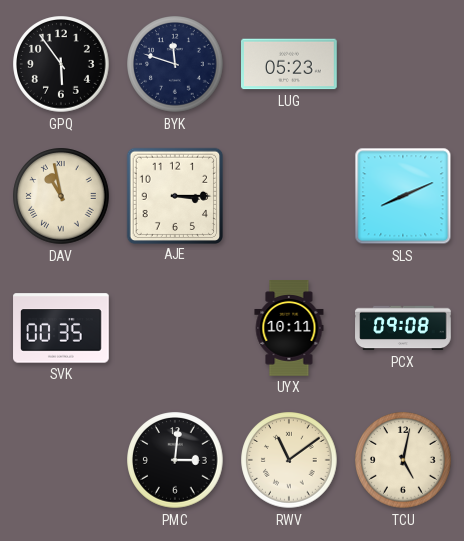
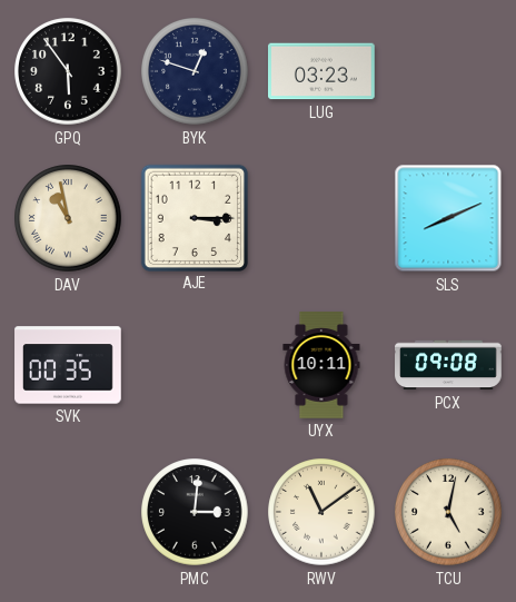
BYK: 11:48 -> 12:48
LUG: 05:23 -> 03:23
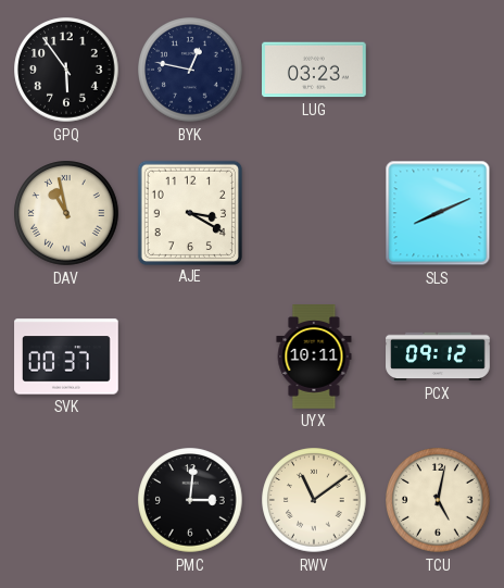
BYK: 12:48 -> 12:47
AJE: 3:15 -> 3:20
SVK: 00:35 -> 00:37
PCX: 09:08 -> 09:12
